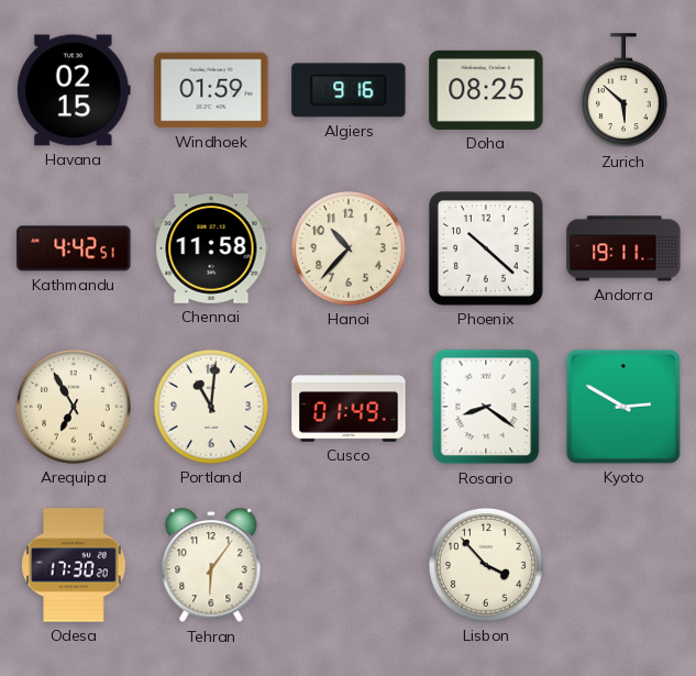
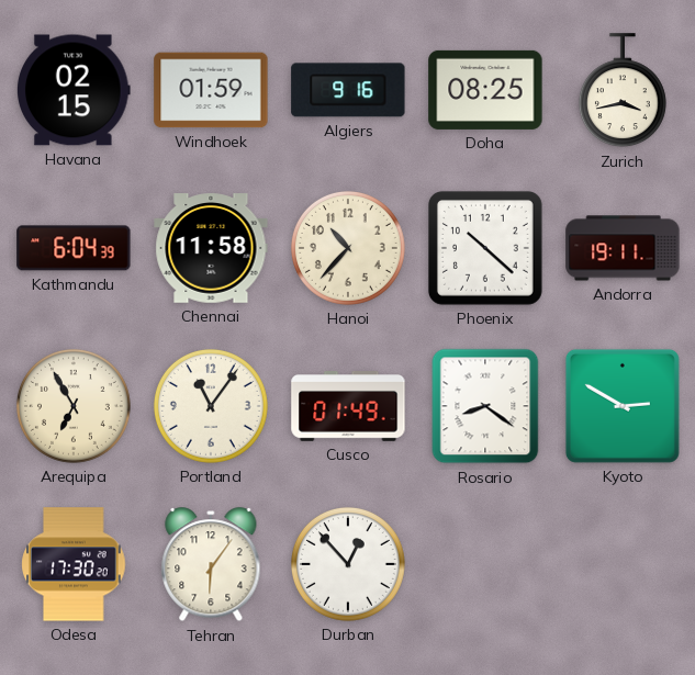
Zurich: 5:52 -> 3:43
Kathmandu: 4:42 -> 6:04
Portland: 11:01 -> 11:06
Durban: none -> 12:53
Lisbon: 3:53 -> none
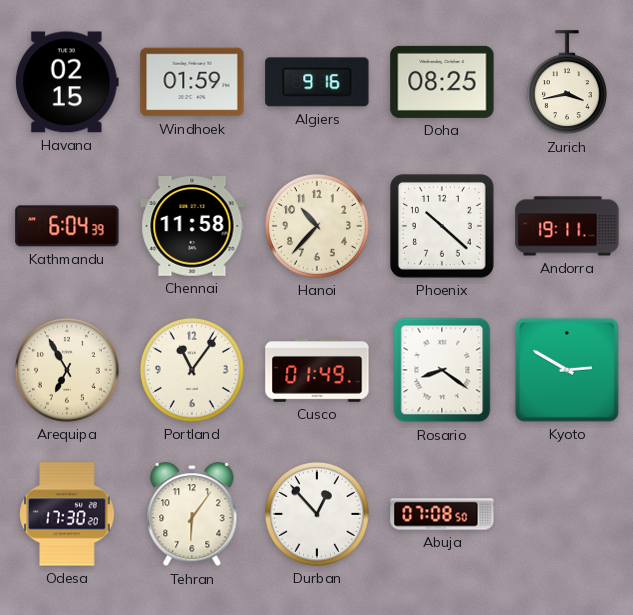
Abuja: none -> 07:08
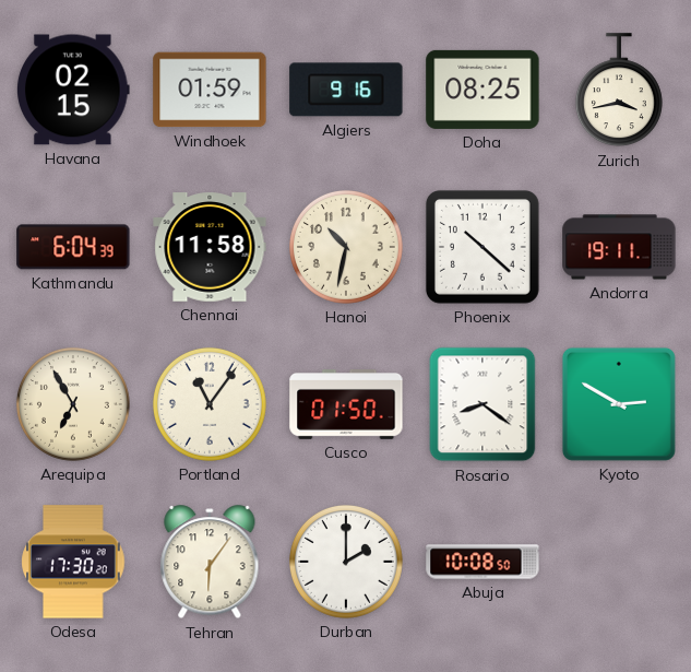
Hanoi: 10:37 -> 10:32
Cusco: 01:49 -> 01:50
Durban: 12:53 -> 2:00
Abuja: 07:08 -> 10:08
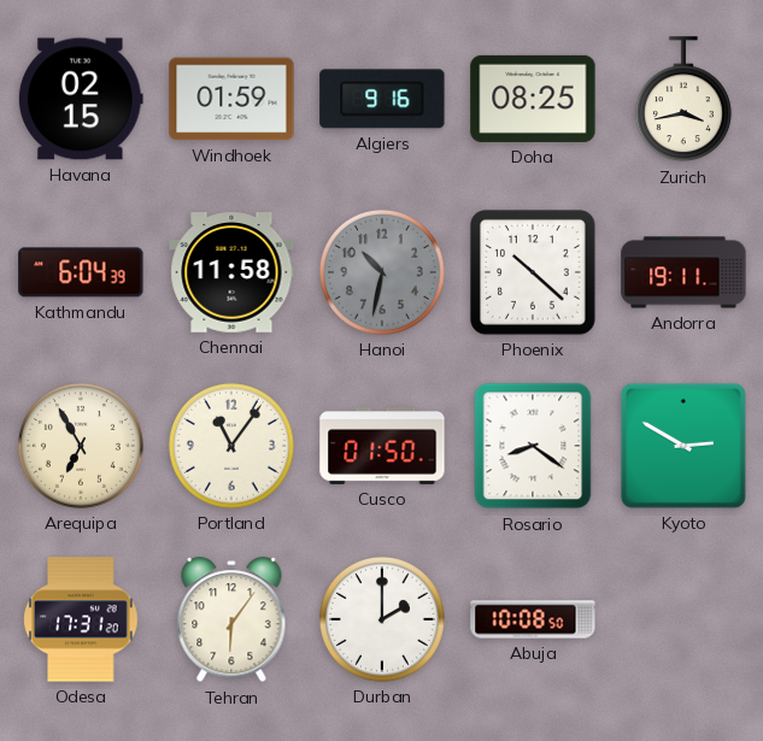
Hanoi dial: cream -> grey
Odesa: 17:30 -> 17:31
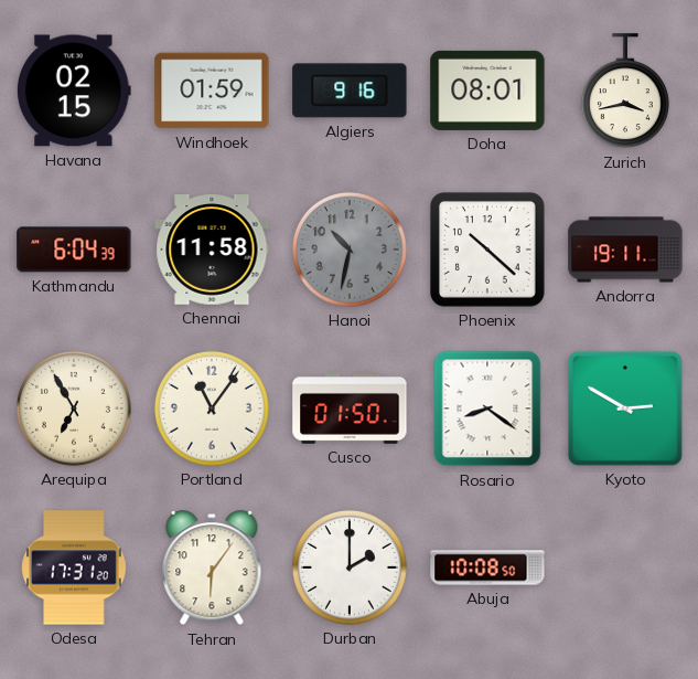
Doha: 08:25 -> 08:01
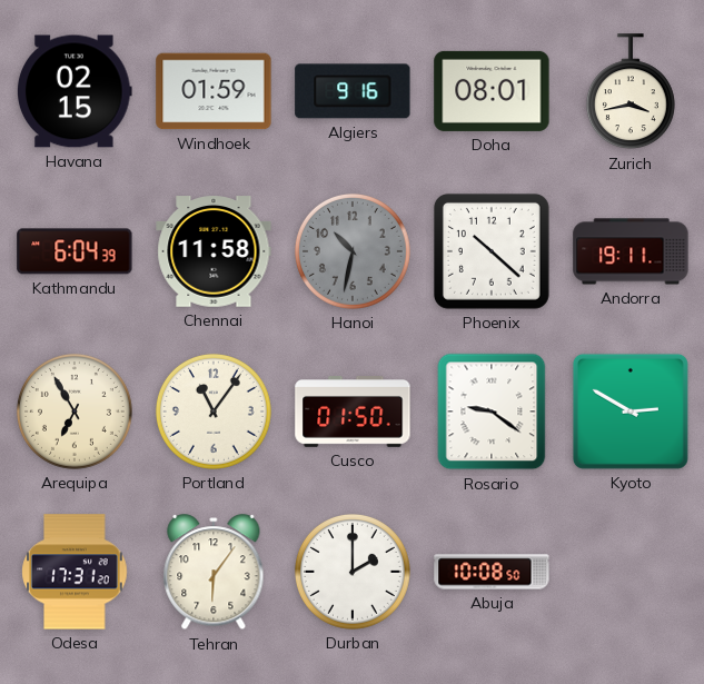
Rosario: 8:21 -> 9:21
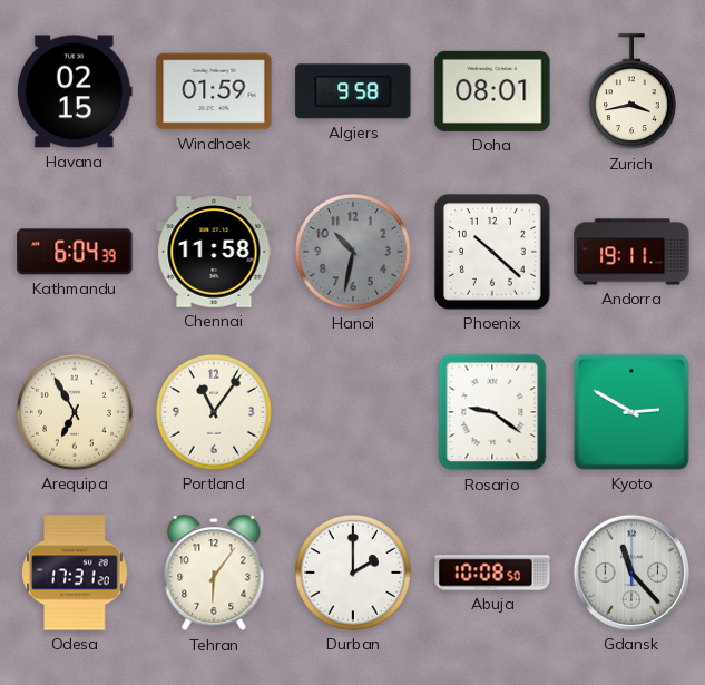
Algiers: 9:16 -> 9:58
Cusco: 01:50 -> none
Gdansk: none -> 11:23
